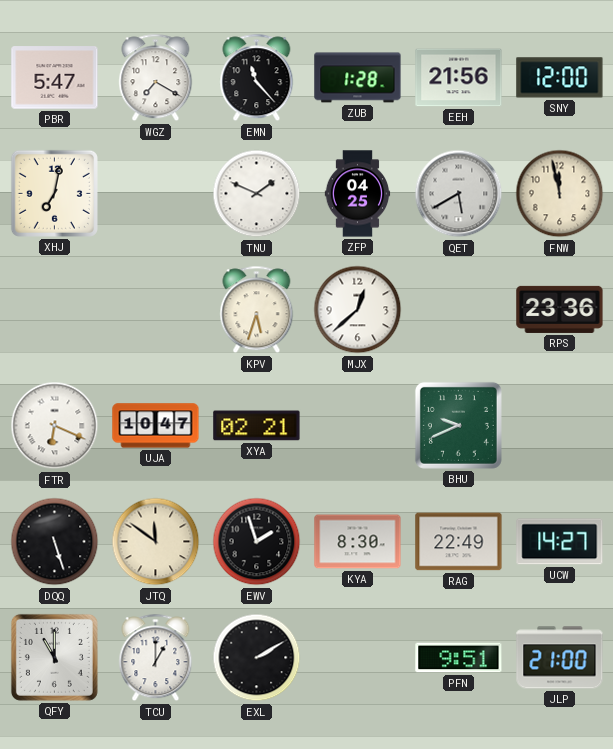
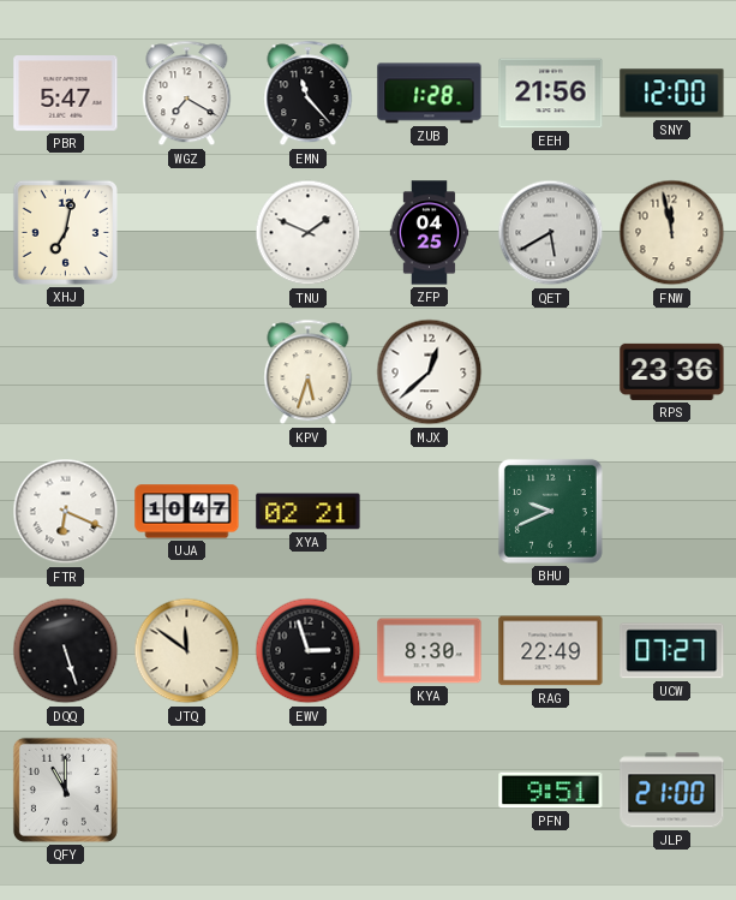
EWV: 1:57 -> 2:57
UCW: 14:27 -> 07:27
TCU: 1:00 -> none
EXL: 2:10 -> none
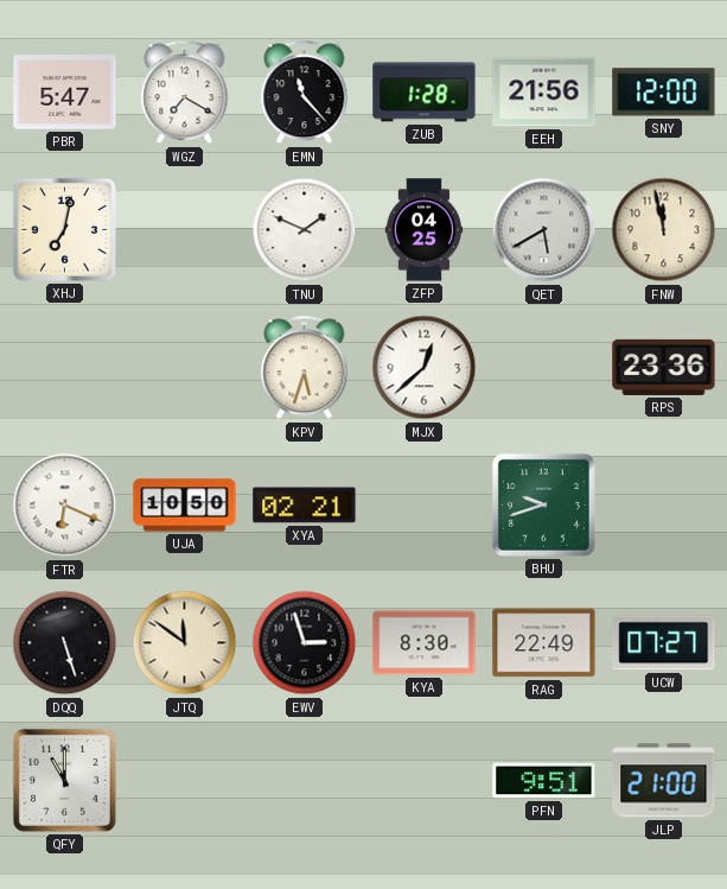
UJA: 10:47 -> 10:50
BHU: 9:41 -> 9:42
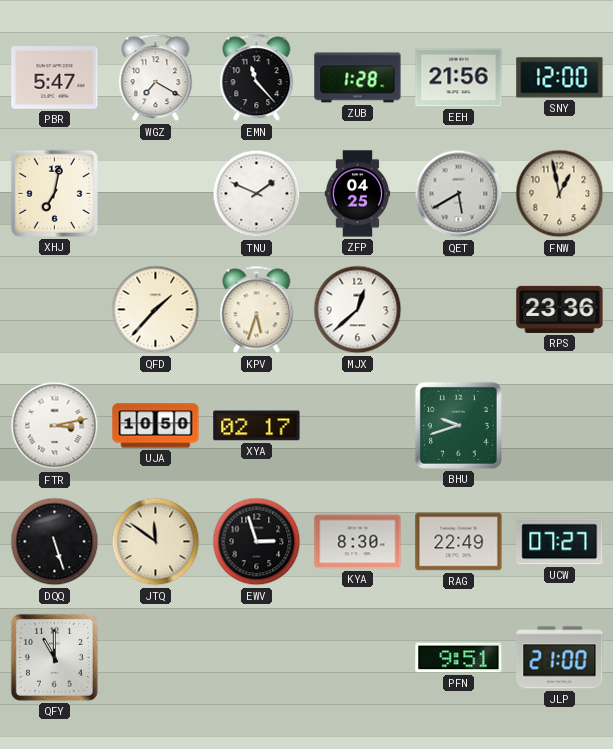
FNW: 11:58 -> 12:58
QFD: none -> 1:37
FTR: 6:19 -> 3:13
XYA: 02:21 -> 02:17
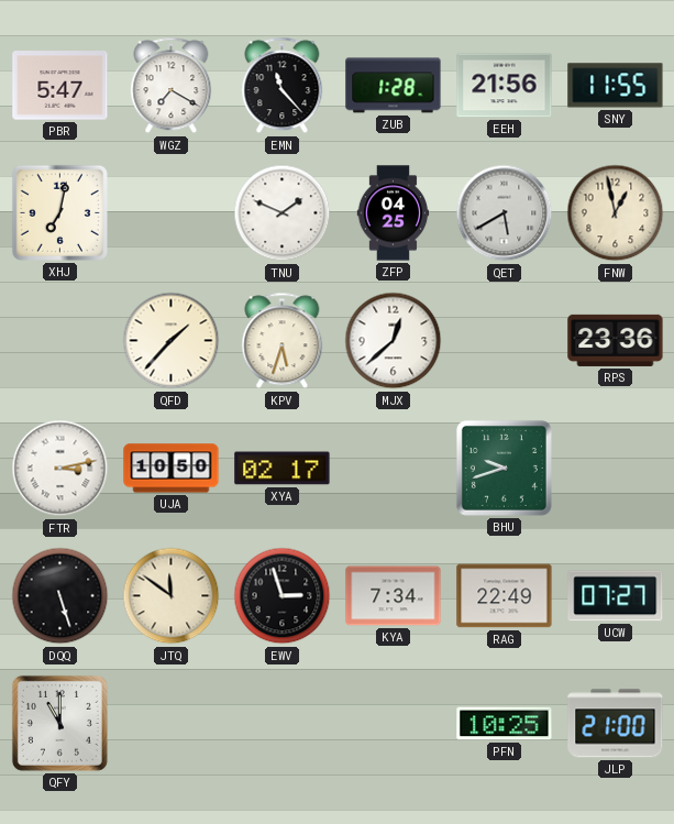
SNY: 12:00 -> 11:55
KYA: 8:30 -> 7:34
PFN: 9:51 -> 10:25
